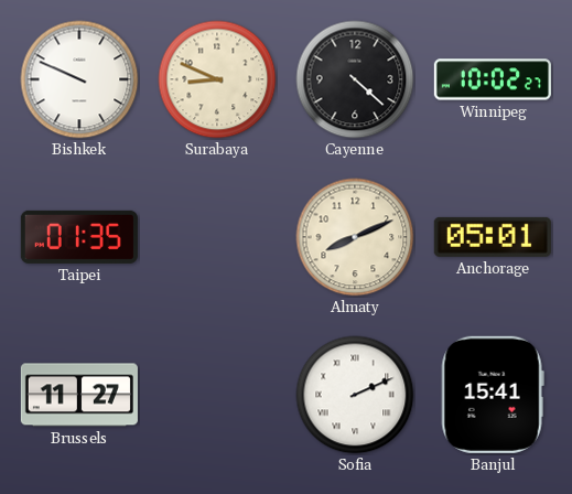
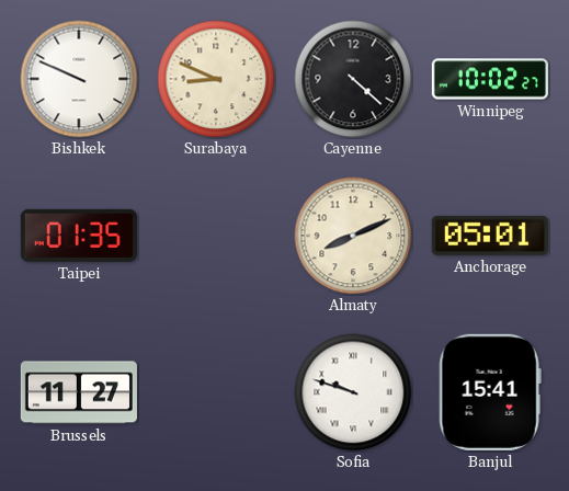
Sofia: 2:11 -> 9:48
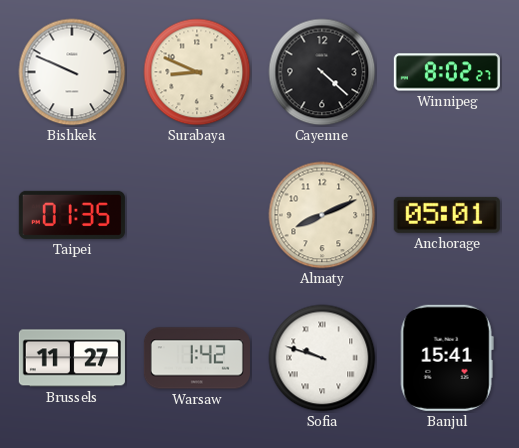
Winnipeg: 10:02 -> 8:02
Warsaw: none -> 1:42
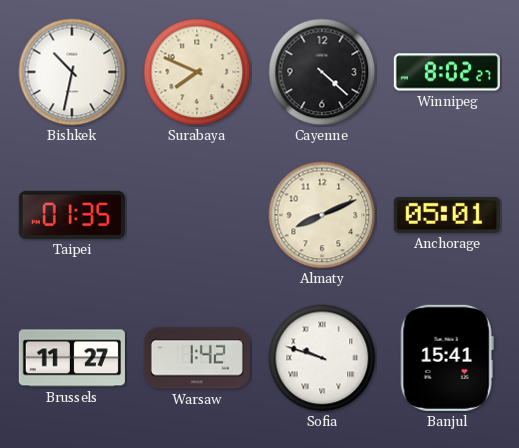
Bishkek: 9:49 -> 10:32
Surabaya: 8:49 -> 7:49
